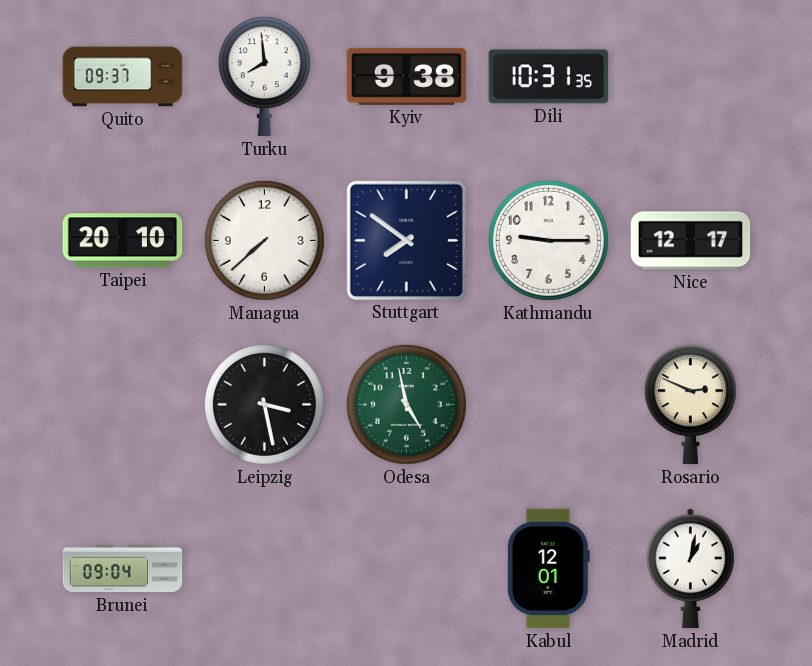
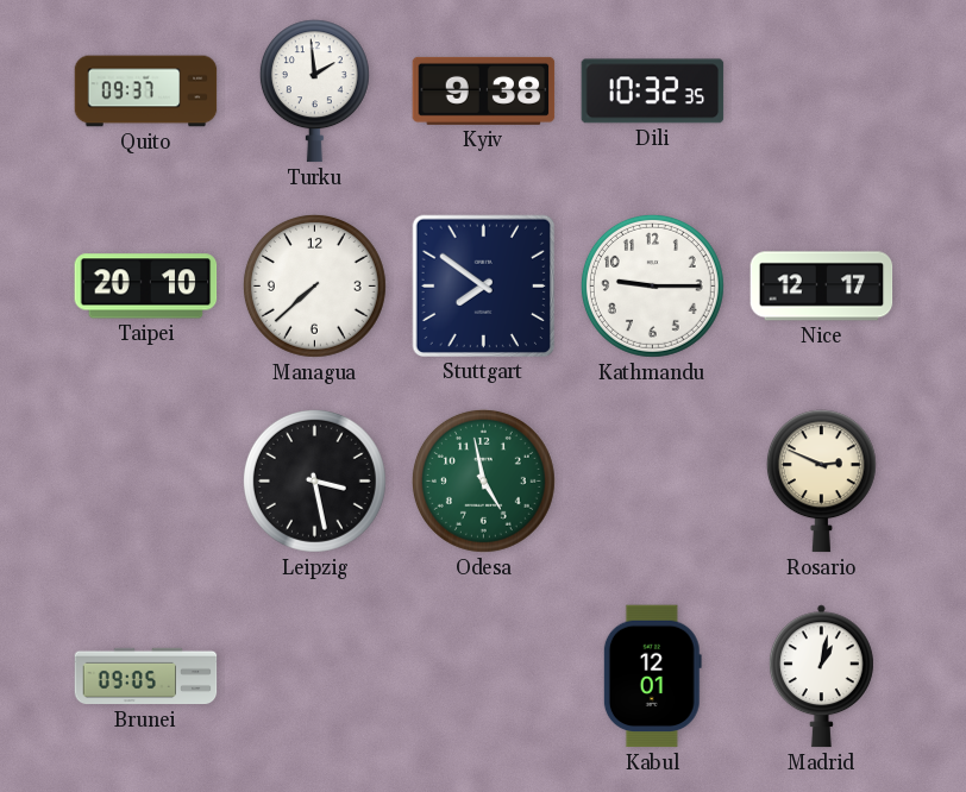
Turku: 7:59 -> 1:59
Dili: 10:31 -> 10:32
Brunei: 09:04 -> 09:05
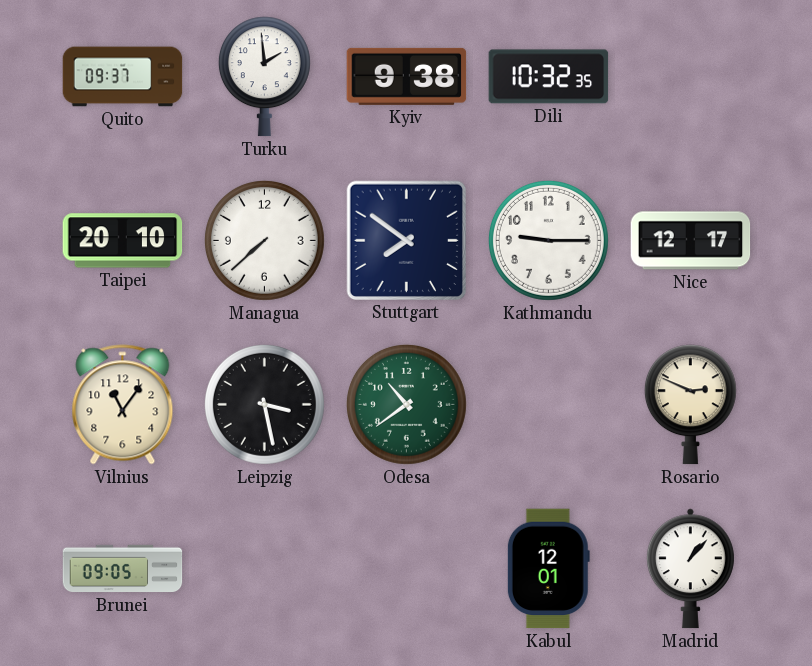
Vilnius: none -> 11:06
Odesa: 4:58 -> 10:39
Madrid: 1:02 -> 1:07
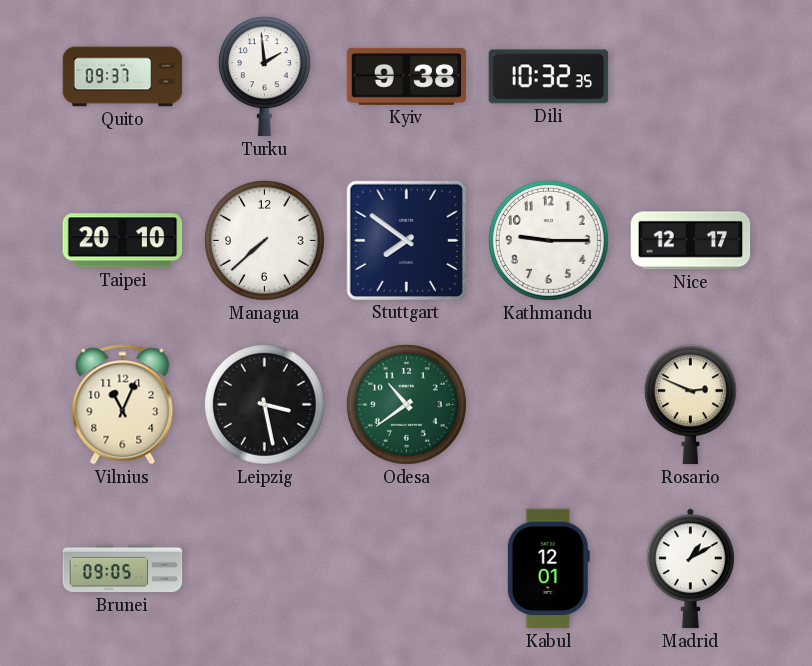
Vilnius: 11:06 -> 11:04
Madrid: 1:07 -> 1:10
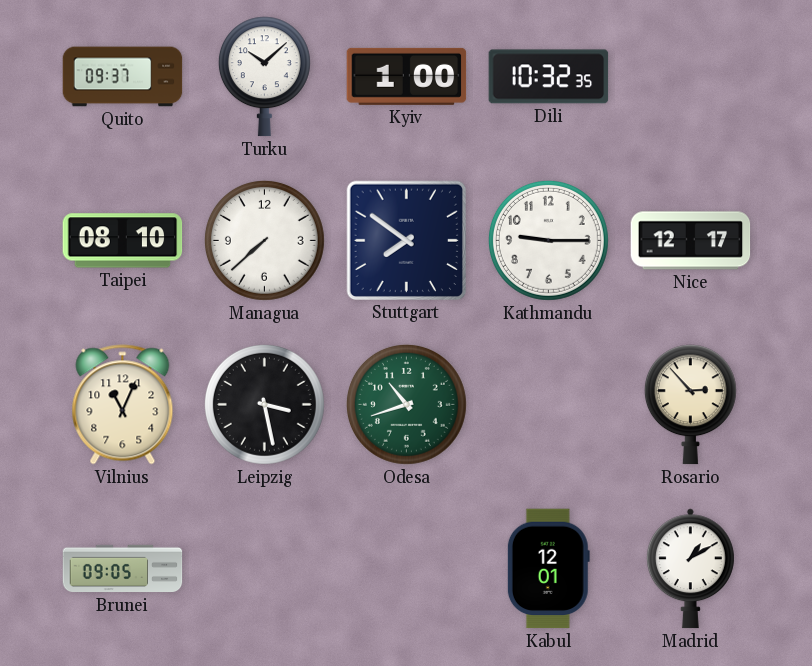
Turku: 1:59 -> 10:08
Kyiv: 9:38 -> 1:00
Taipei: 20:10 -> 08:10
Odesa: 10:39 -> 10:42
Rosario: 2:49 -> 2:53
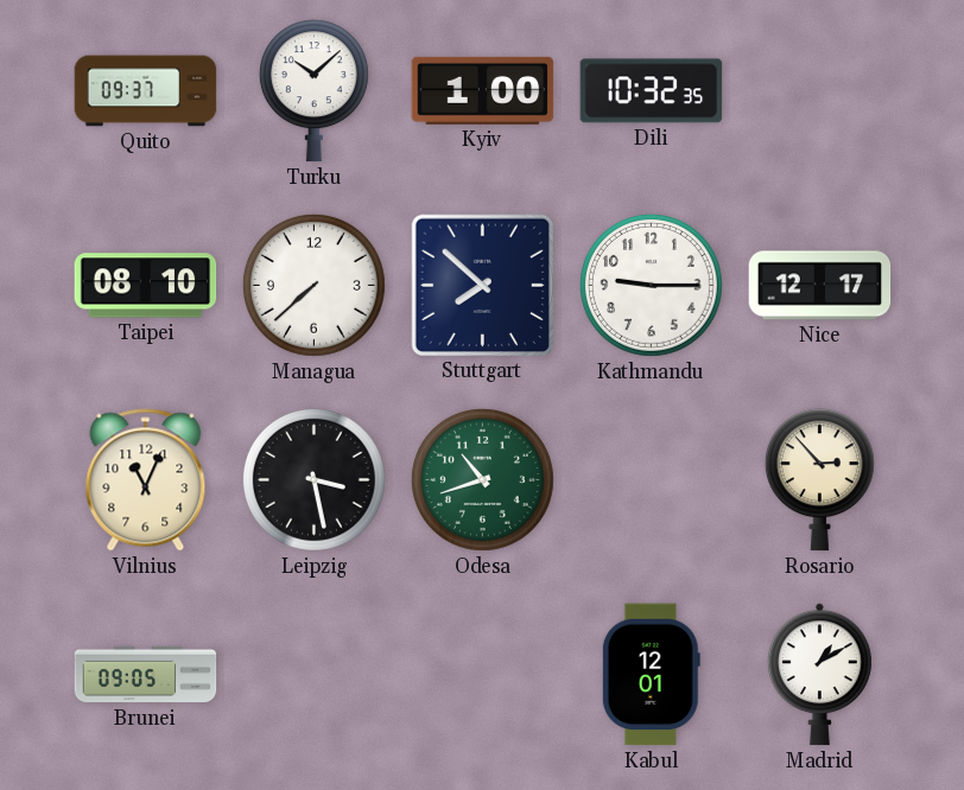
Stuttgart: 7:51 -> 7:52
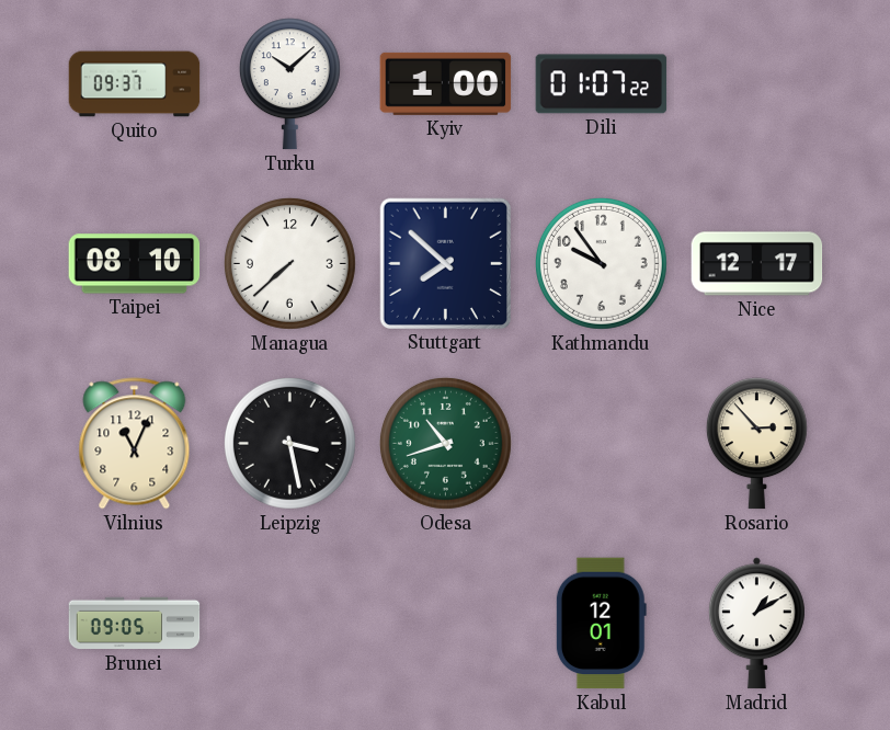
Dili: 10:32 -> 01:07
Kathmandu: 9:15 -> 9:54
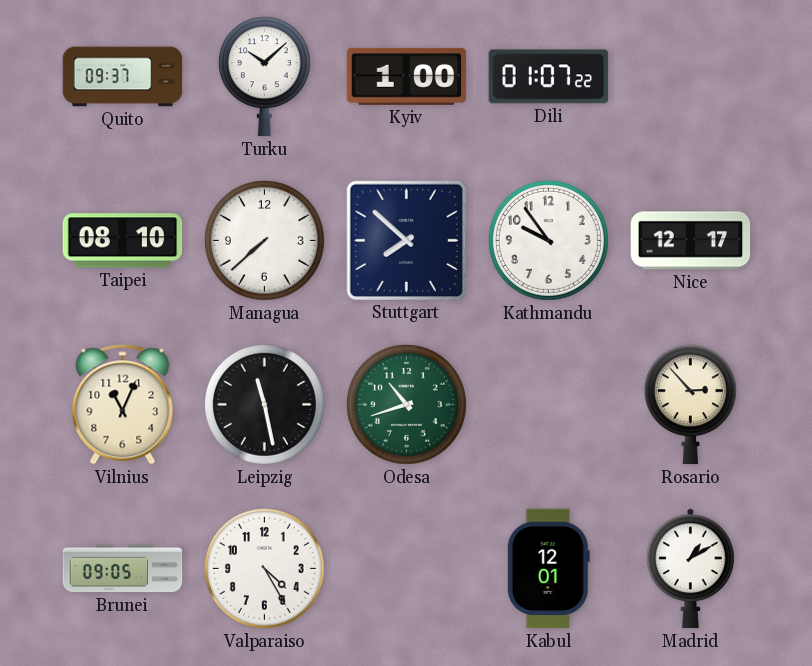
Leipzig: 3:28 -> 11:28
Valparaiso: none -> 4:25
